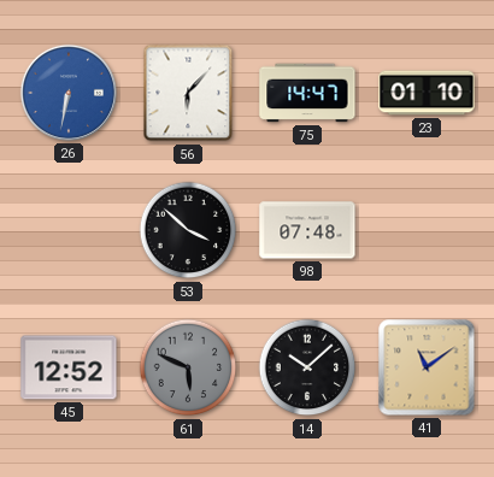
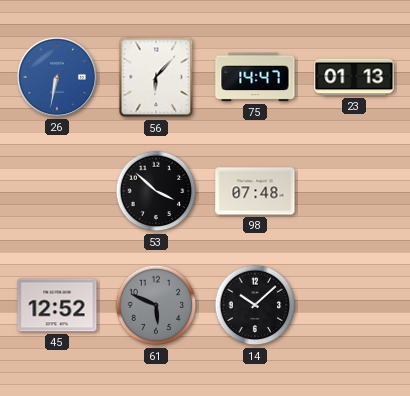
23: 01:10 -> 01:13
41: 11:09 -> none
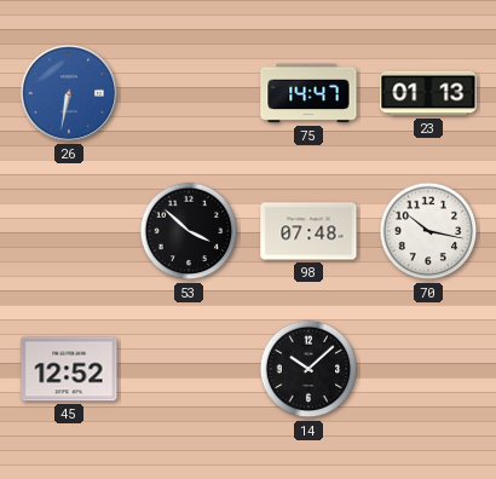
56: 6:07 -> none
70: none -> 10:17
61: 5:49 -> none
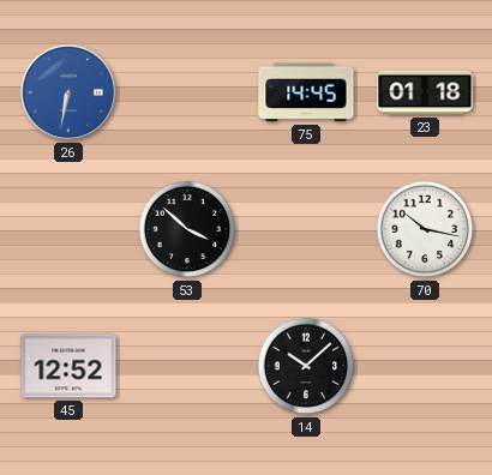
75: 14:47 -> 14:45
23: 01:13 -> 01:18
98: 07:48 -> none
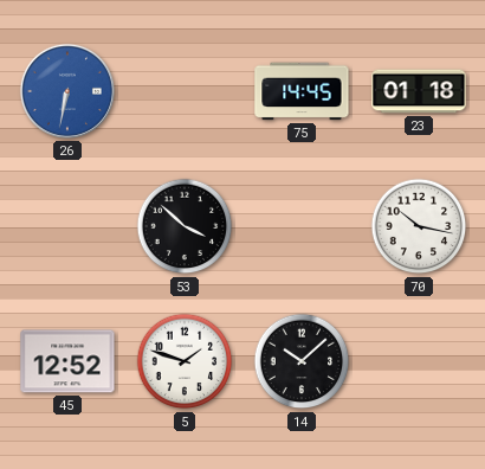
5: none -> 1:48
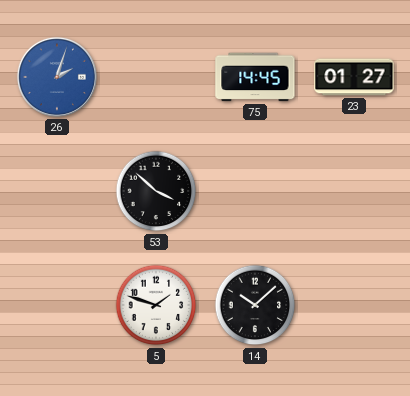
26: 6:32 -> 2:03
23: 01:18 -> 01:27
70: 10:17 -> none
45: 12:52 -> none
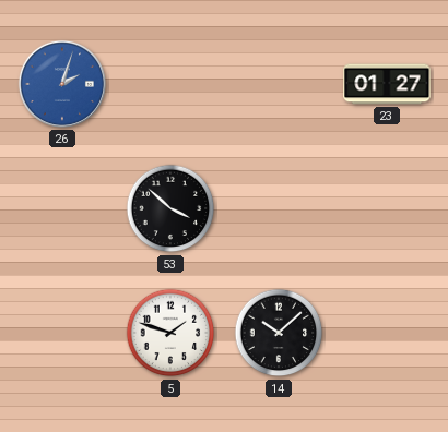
75: 14:45 -> none
